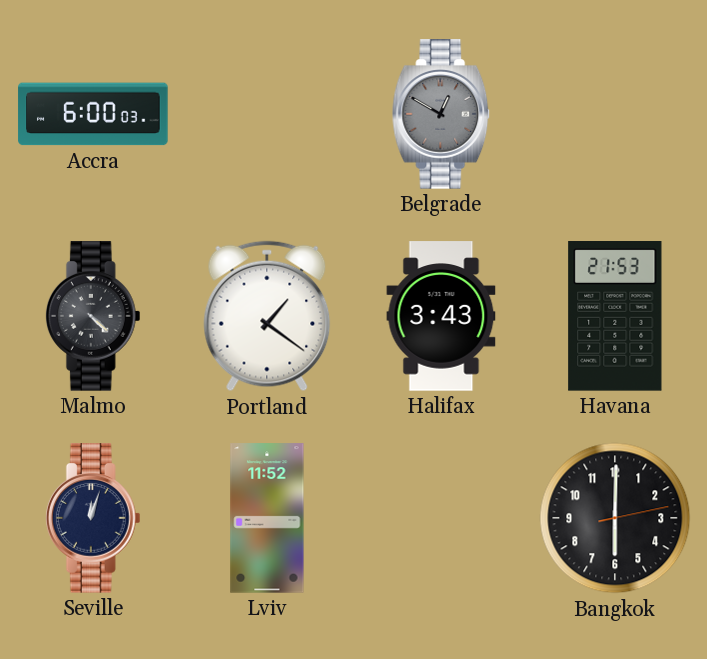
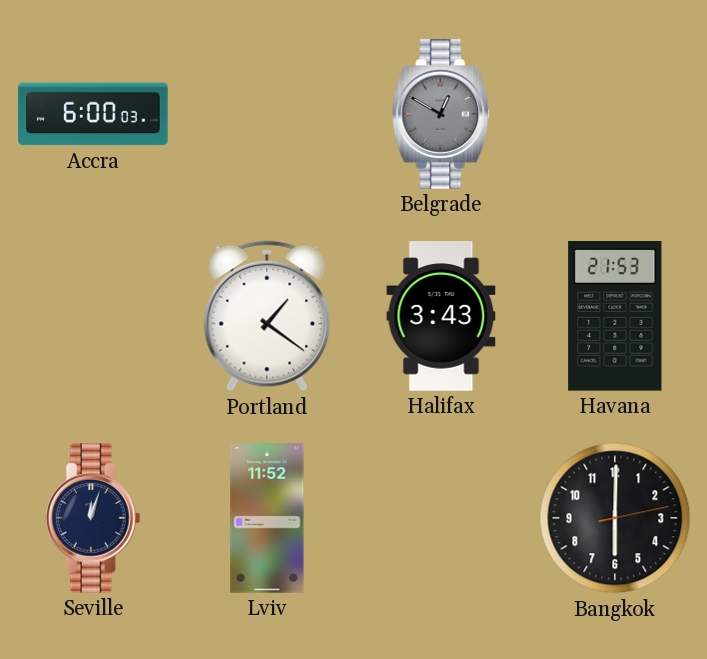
Malmo: 4:22 -> none
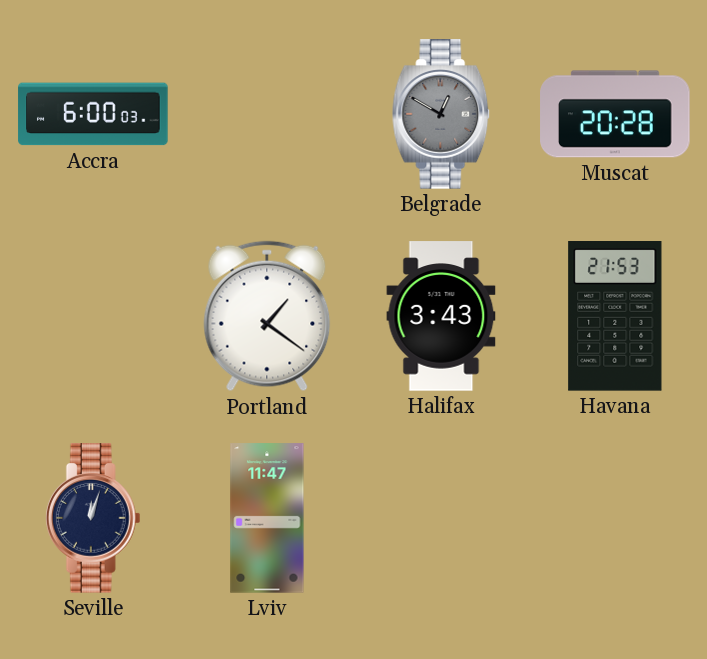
Muscat: none -> 20:28
Lviv: 11:52 -> 11:47
Bangkok: 6:00 -> none
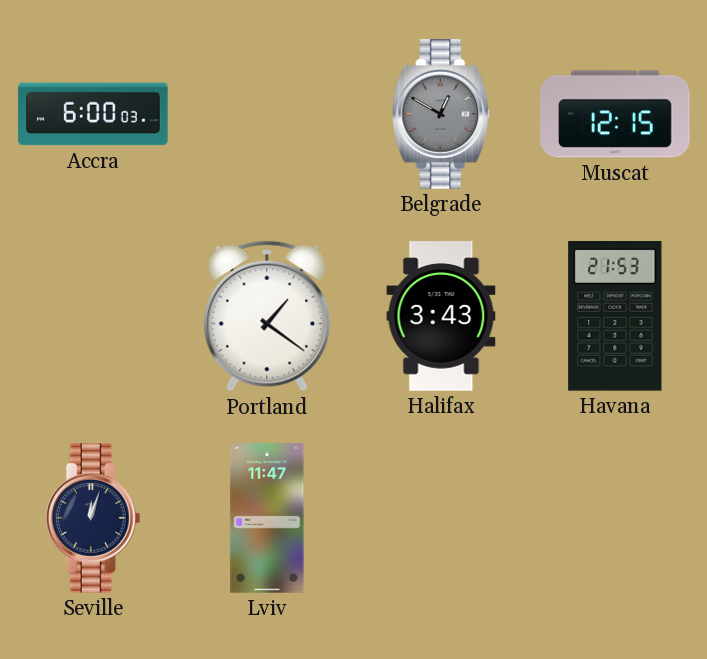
Muscat: 20:28 -> 12:15
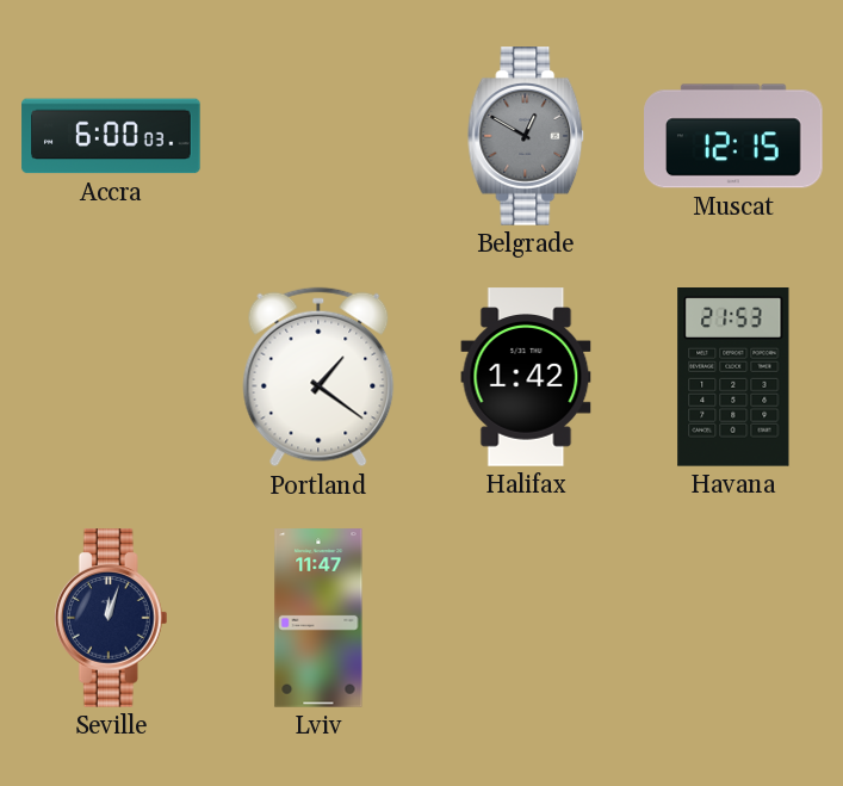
Halifax: 3:43 -> 1:42
